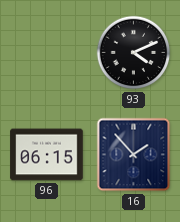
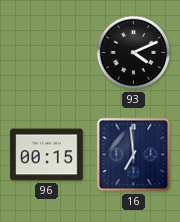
96: 06:15 -> 00:15
16: 1:53 -> 6:59
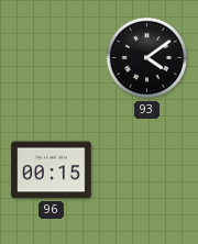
93: 4:11 -> 4:09
16: 6:59 -> none
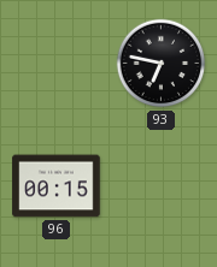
93: 4:09 -> 6:47
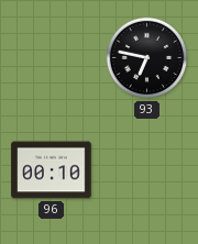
96: 00:15 -> 00:10
